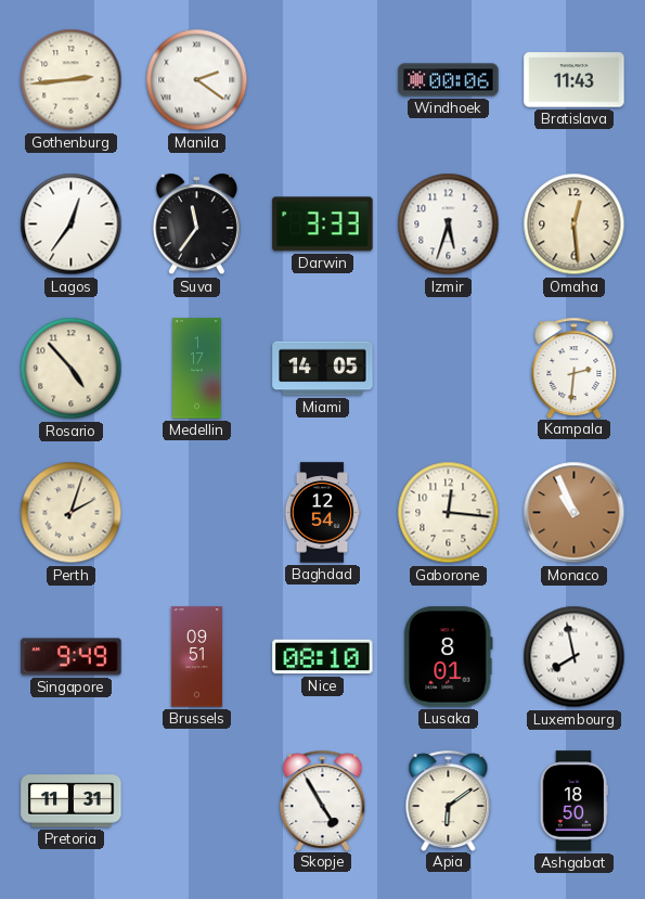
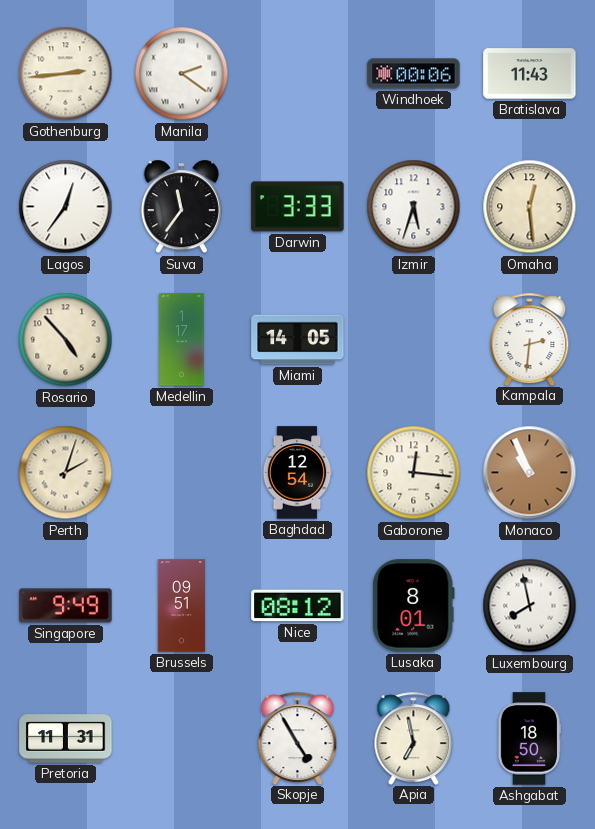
Nice: 08:10 -> 08:12
Apia: 6:09 -> 6:58
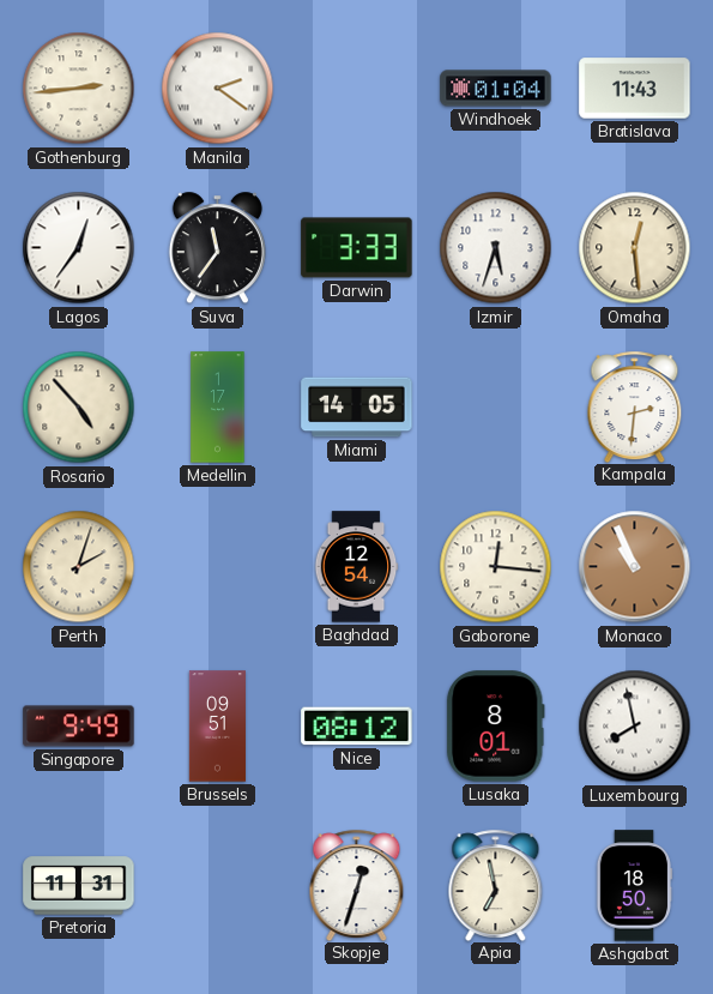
Windhoek: 00:06 -> 01:04
Skopje: 4:55 -> 12:33
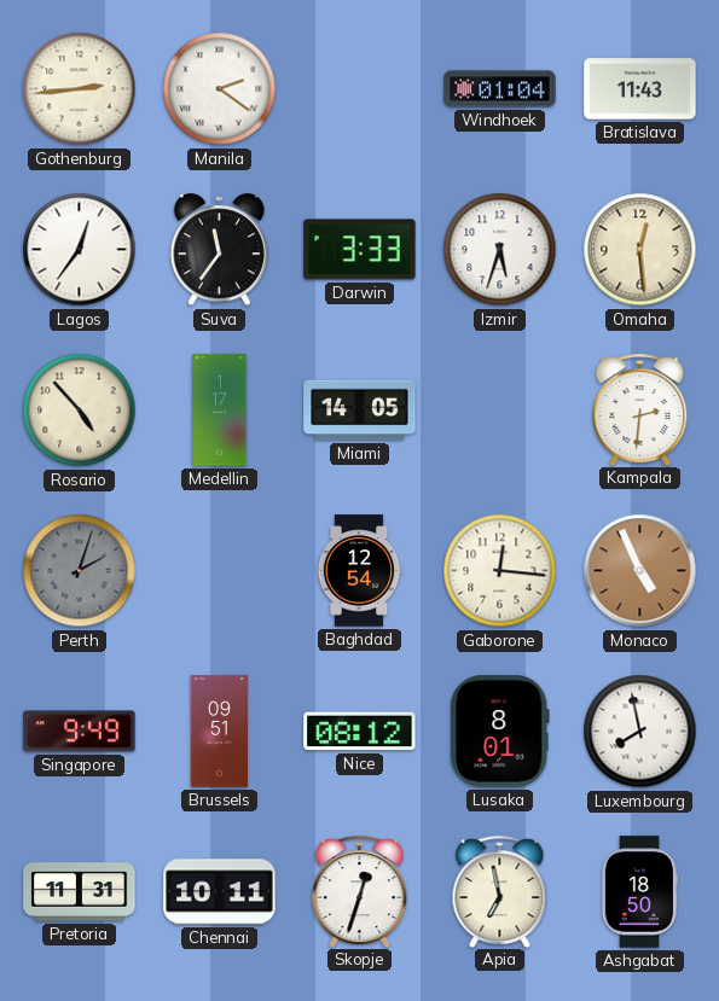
Perth dial: cream -> grey
Monaco: 10:56 -> 4:56
Chennai: none -> 10:11
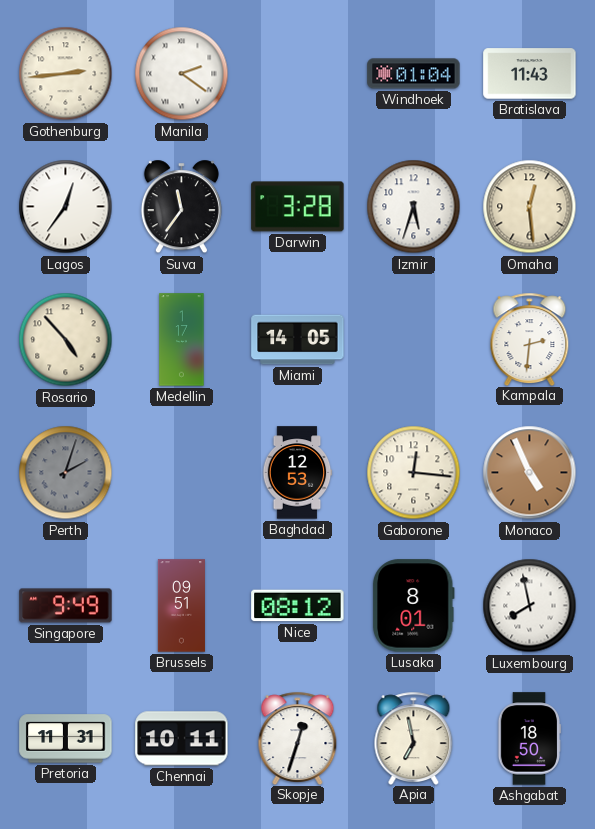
Darwin: 3:33 -> 3:28
Baghdad: 12:54 -> 12:53
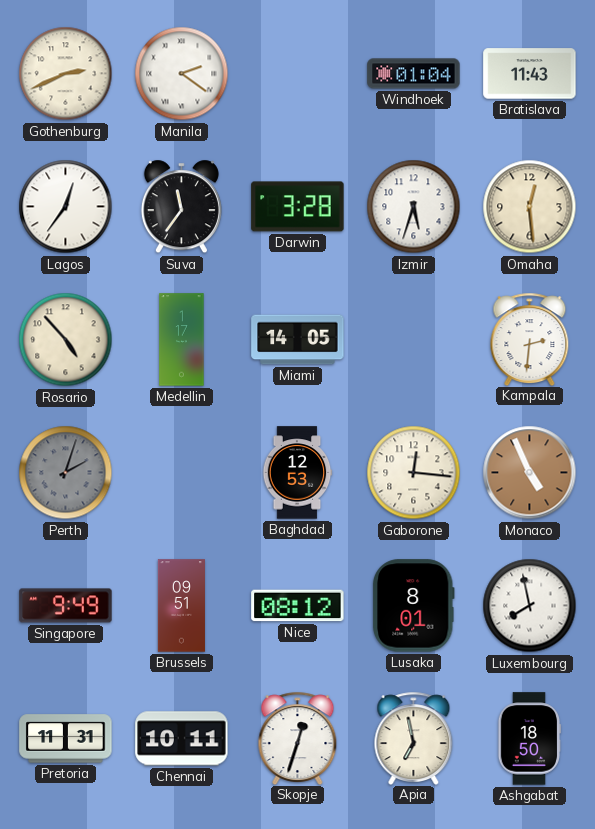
Gothenburg: 2:44 -> 2:41
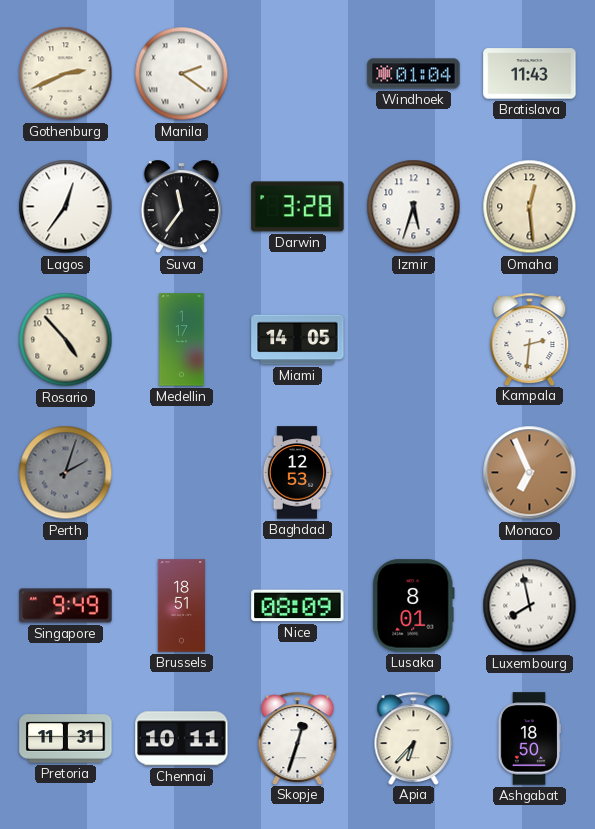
Gaborone: 12:16 -> none
Monaco: 4:56 -> 6:56
Brussels: 09:51 -> 18:51
Nice: 08:12 -> 08:09
Apia: 6:58 -> 6:37
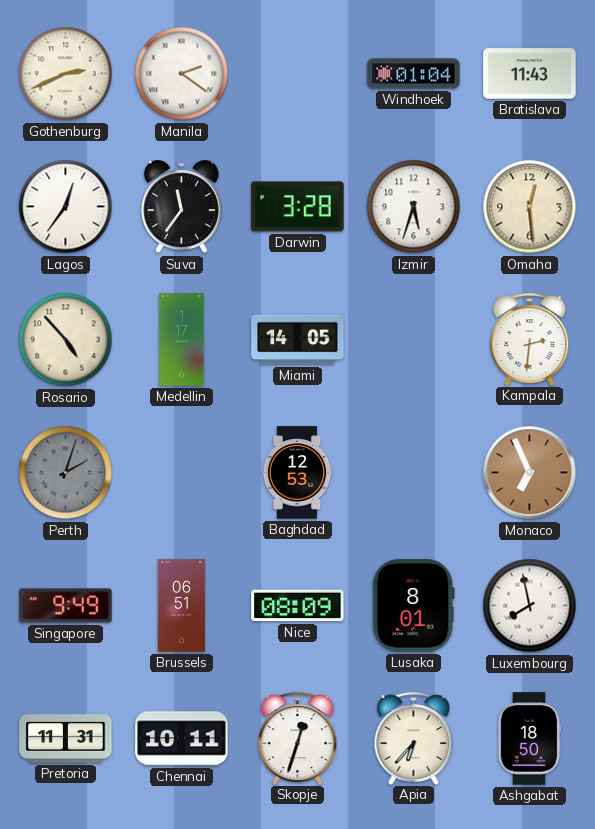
Brussels: 18:51 -> 06:51
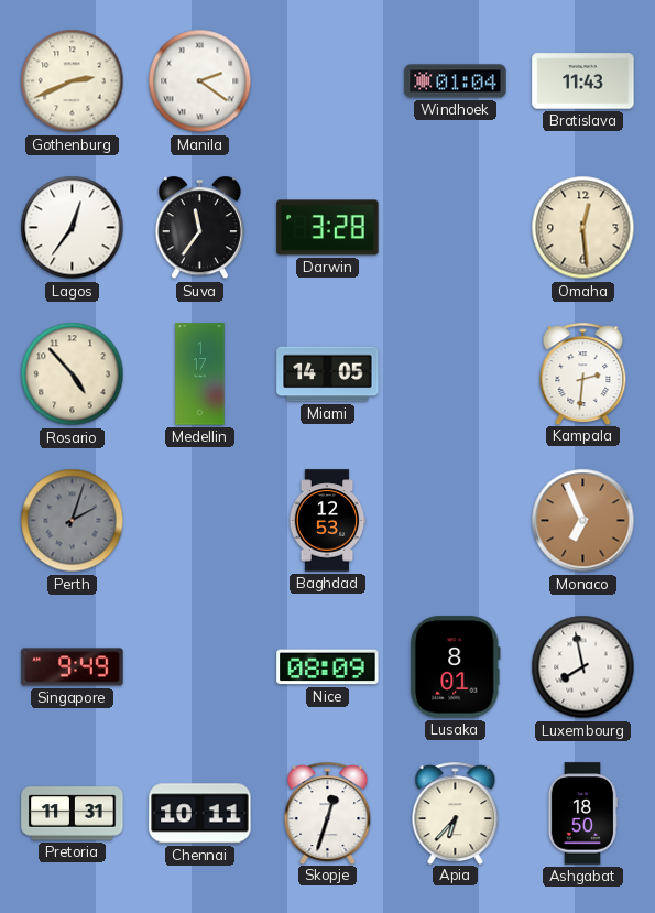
Izmir: 5:33 -> none
Brussels: 06:51 -> none
